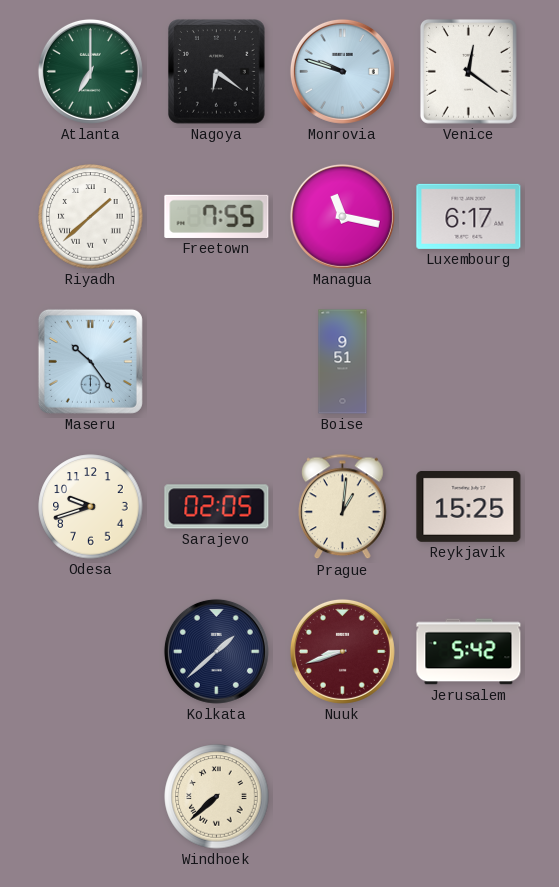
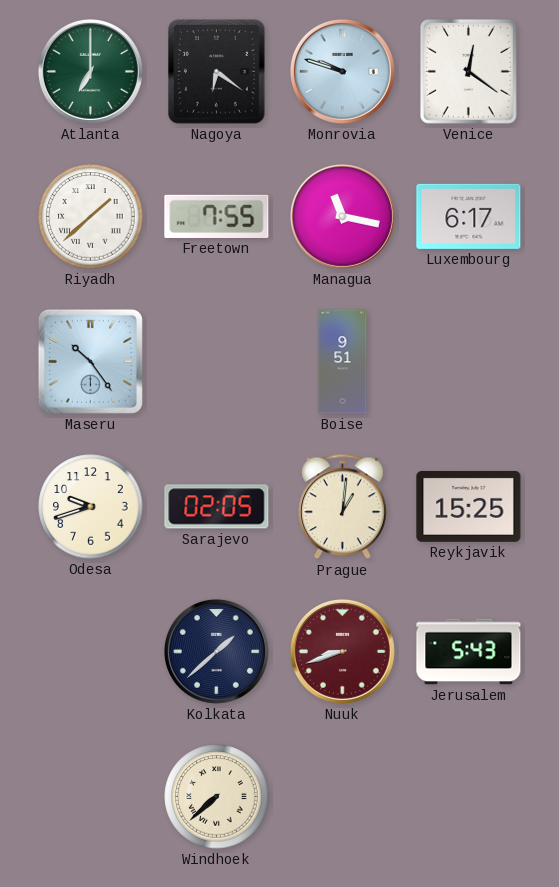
Jerusalem: 5:42 -> 5:43
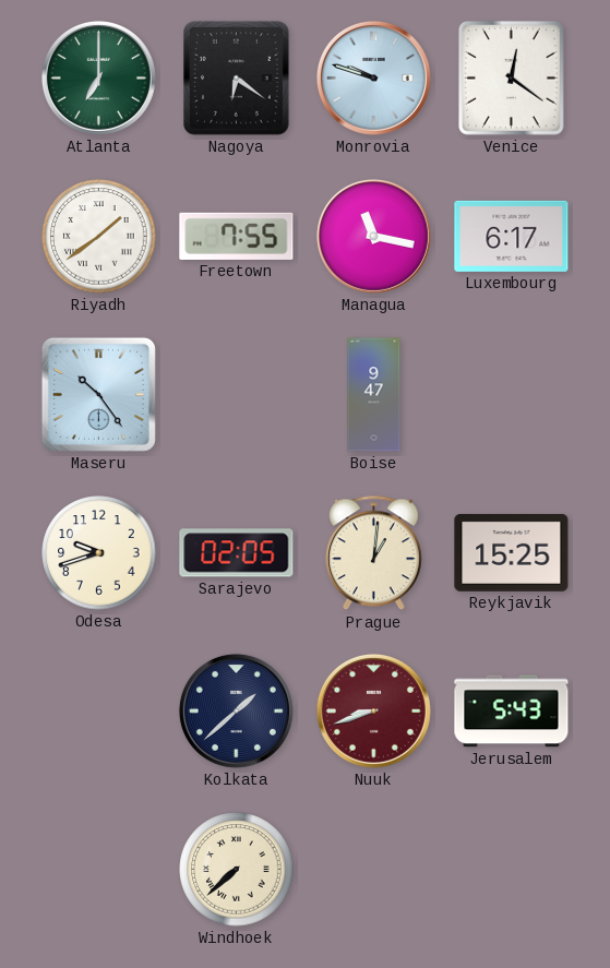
Riyadh: 1:38 -> 1:39
Boise: 9:51 -> 9:47
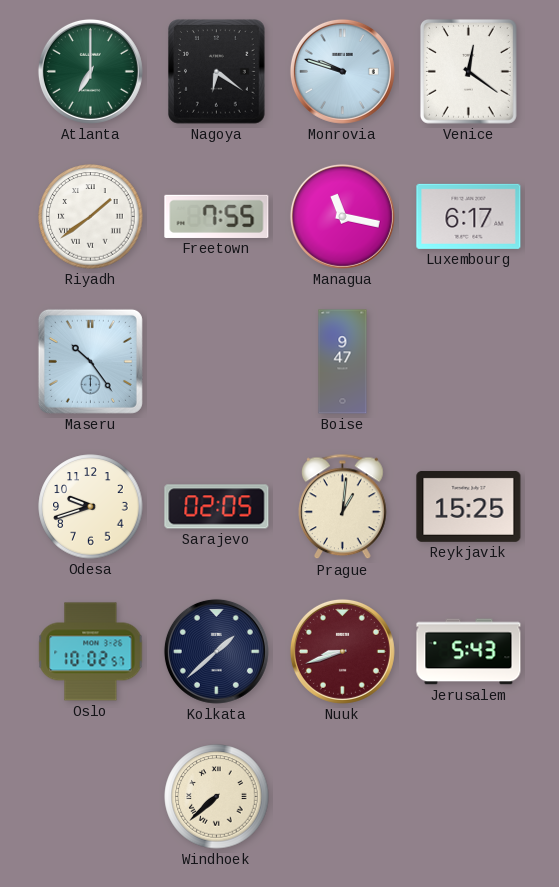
Oslo: none -> 10:02
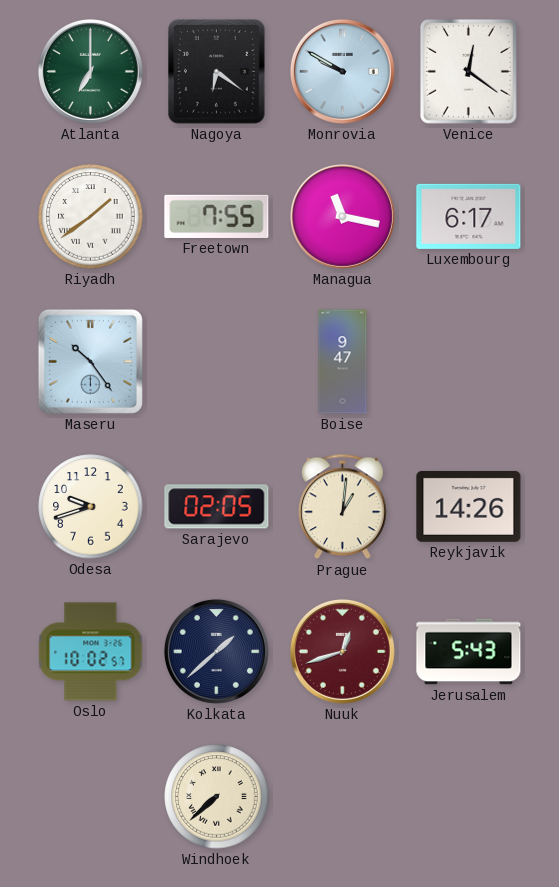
Monrovia: 9:48 -> 9:50
Reykjavik: 15:25 -> 14:26
Nuuk: 8:42 -> 12:42
